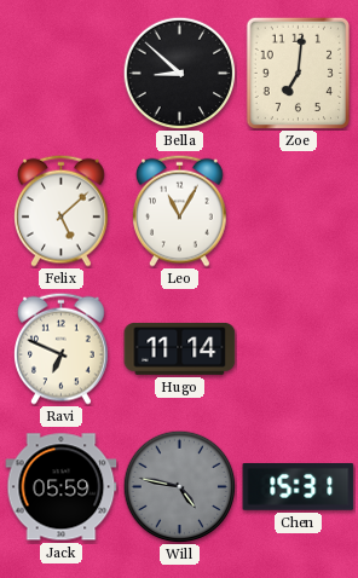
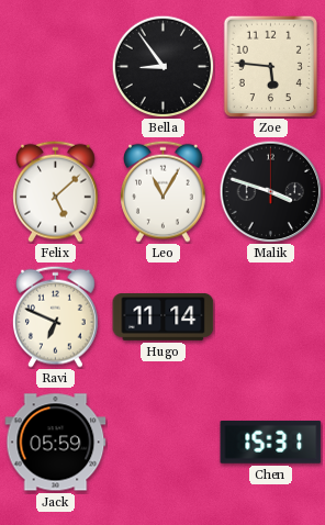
Bella: 8:52 -> 8:54
Zoe: 7:01 -> 5:46
Malik: none -> 3:48
Will: 4:47 -> none
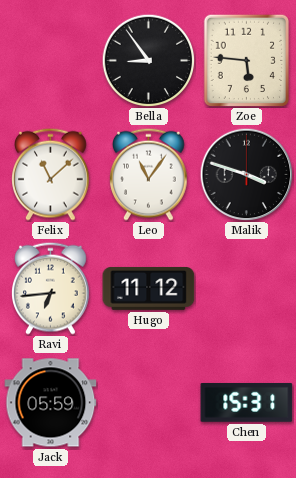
Felix: 5:08 -> 11:08
Leo: 11:05 -> 11:06
Ravi: 6:49 -> 6:44
Hugo: 11:14 -> 11:12
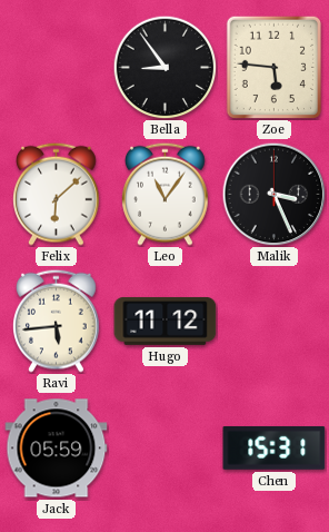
Felix: 11:08 -> 6:08
Malik: 3:48 -> 3:26
Ravi: 6:44 -> 5:44
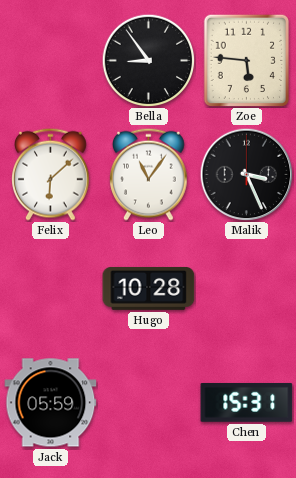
Ravi: 5:44 -> none
Hugo: 11:12 -> 10:28
